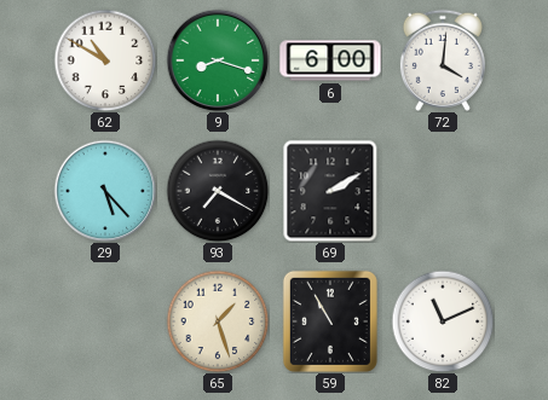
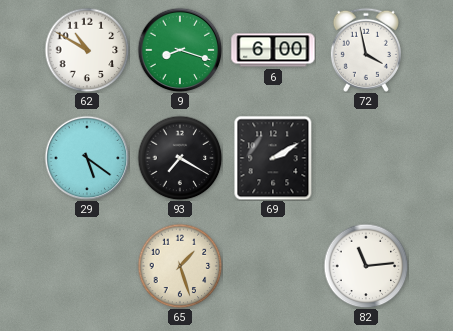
72: 4:01 -> 3:58
29: 5:23 -> 5:21
59: 10:55 -> none
82: 11:11 -> 11:14
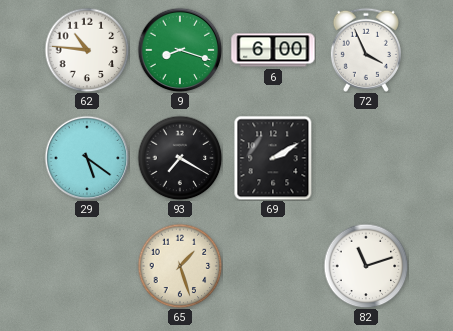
62: 10:50 -> 10:46
72: 3:58 -> 3:56
82: 11:14 -> 11:12
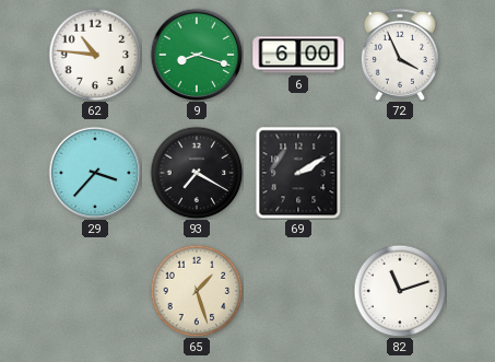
29: 5:21 -> 3:37
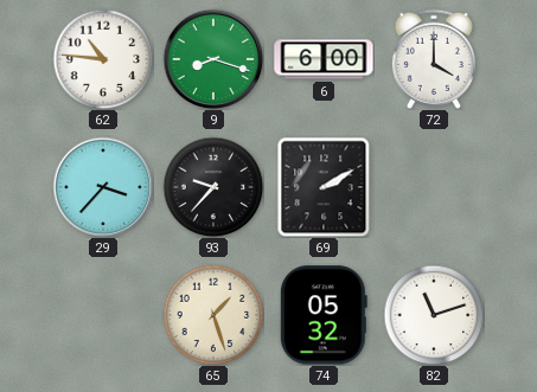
72: 3:56 -> 4:00
93: 7:20 -> 9:37
74: none -> 05:32
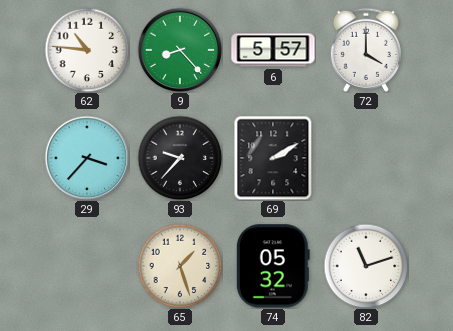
9: 8:18 -> 8:23
6: 6:00 -> 5:57
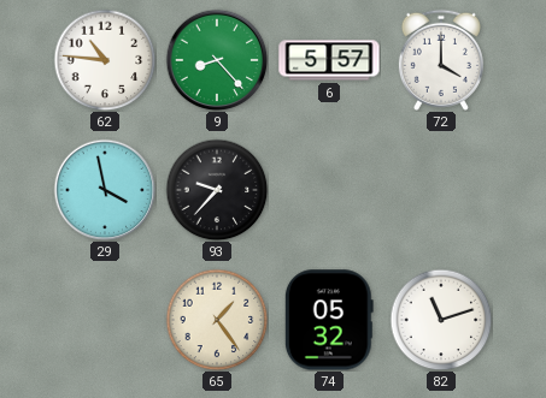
29: 3:37 -> 3:58
69: 2:10 -> none
65: 1:27 -> 1:24
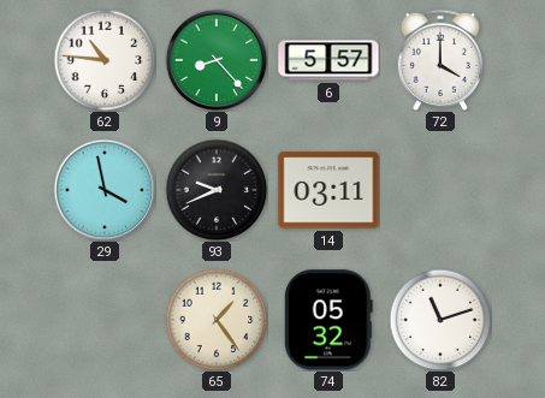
93: 9:37 -> 9:41
14: none -> 03:11
